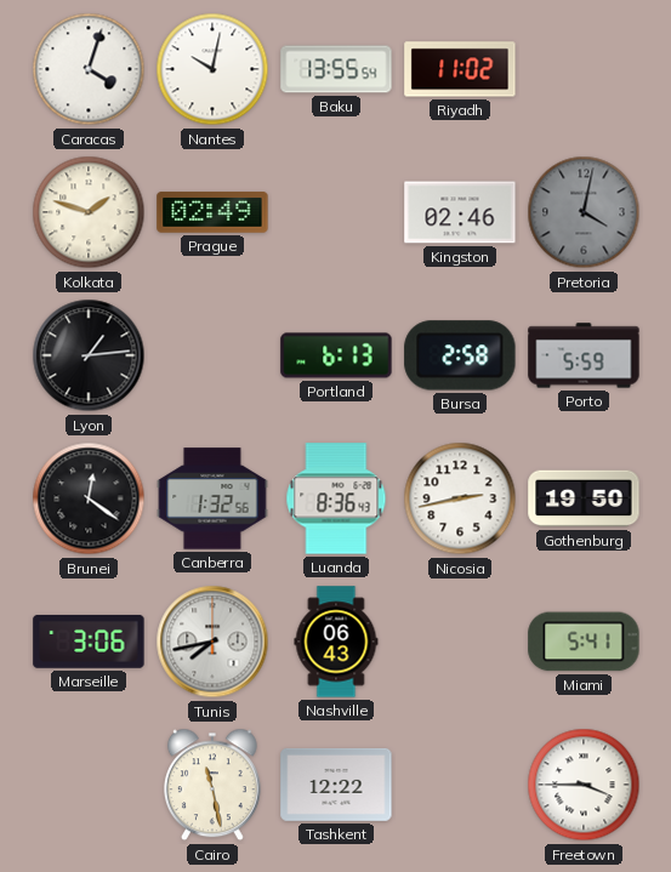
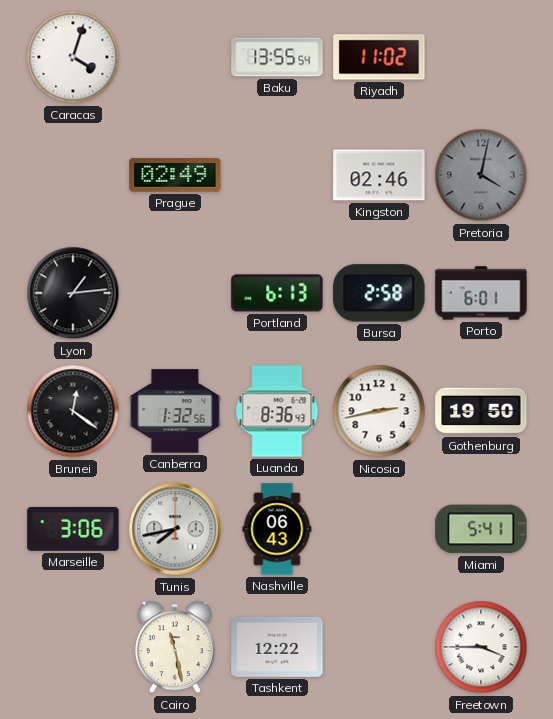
Nantes: 10:02 -> none
Kolkata: 1:48 -> none
Porto: 5:59 -> 6:01
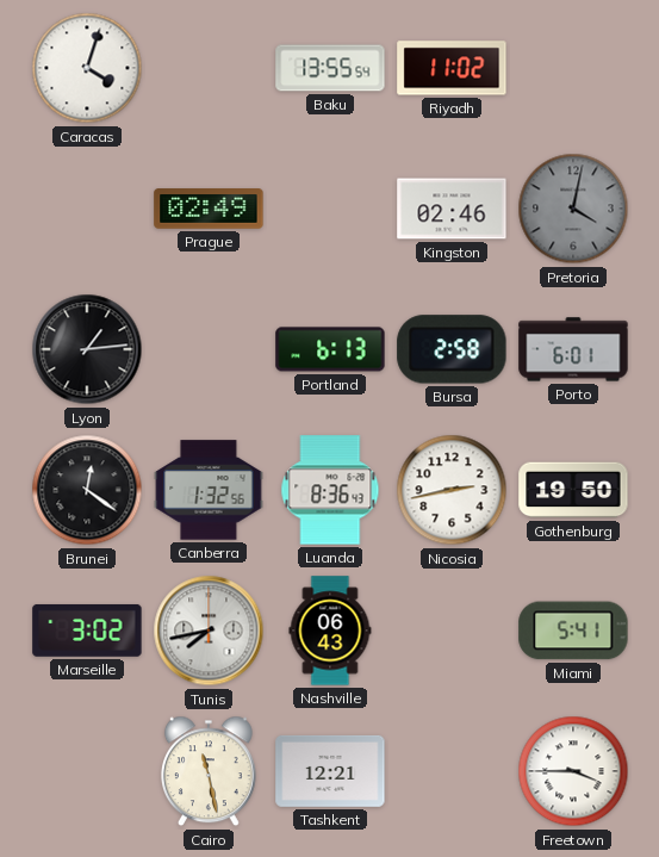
Marseille: 3:06 -> 3:02
Tashkent: 12:22 -> 12:21
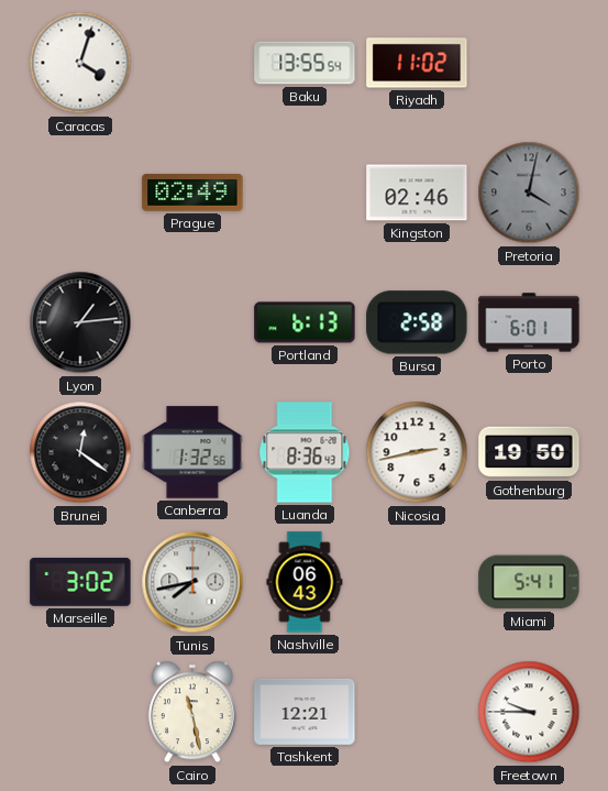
Freetown: 3:45 -> 9:45
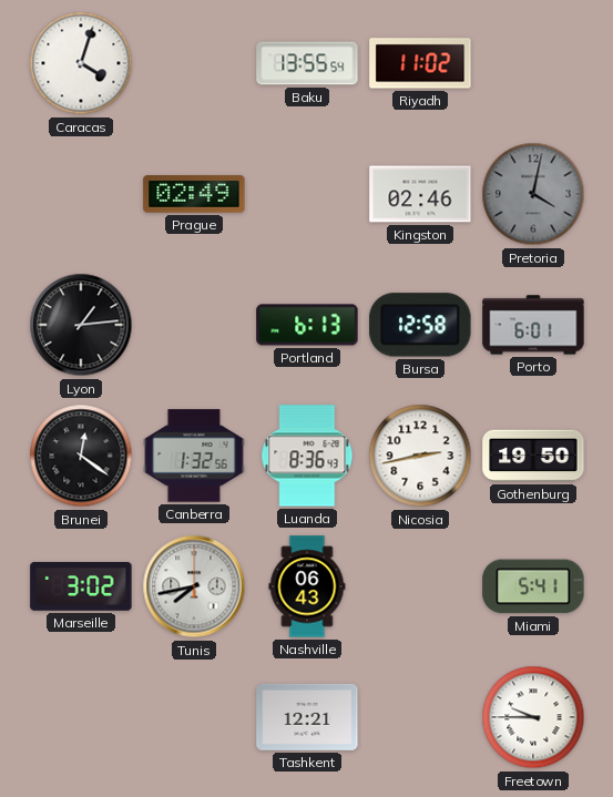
Bursa: 2:58 -> 12:58
Cairo: 11:28 -> none
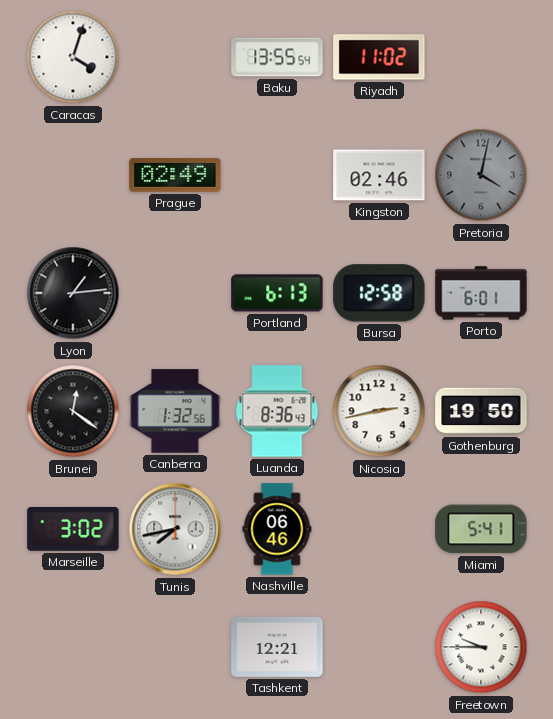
Nashville: 06:43 -> 06:46
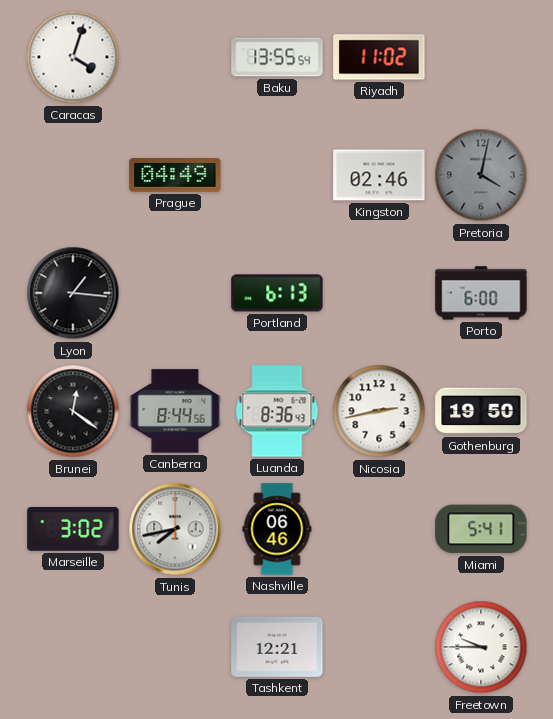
Prague: 02:49 -> 04:49
Lyon: 1:14 -> 1:16
Bursa: 12:58 -> none
Porto: 6:01 -> 6:00
Canberra: 1:32 -> 8:44
